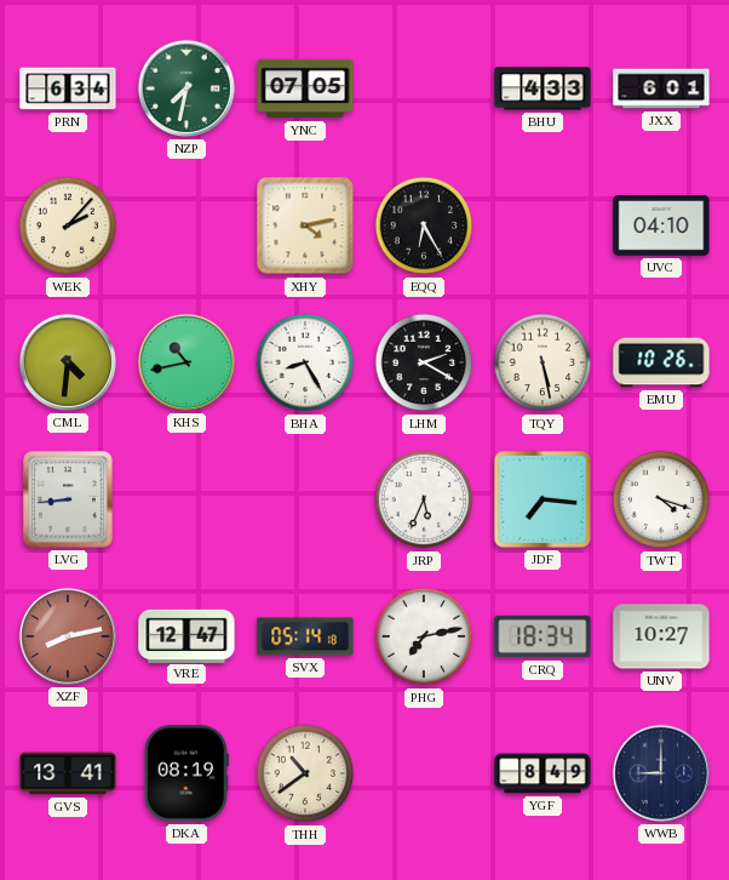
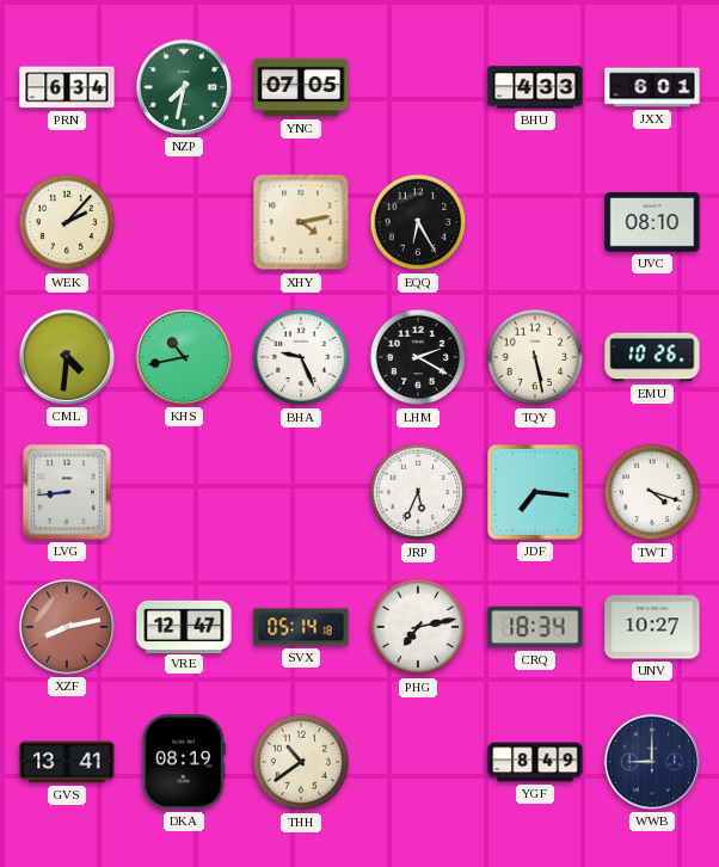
UVC: 04:10 -> 08:10
BHA: 8:25 -> 9:26
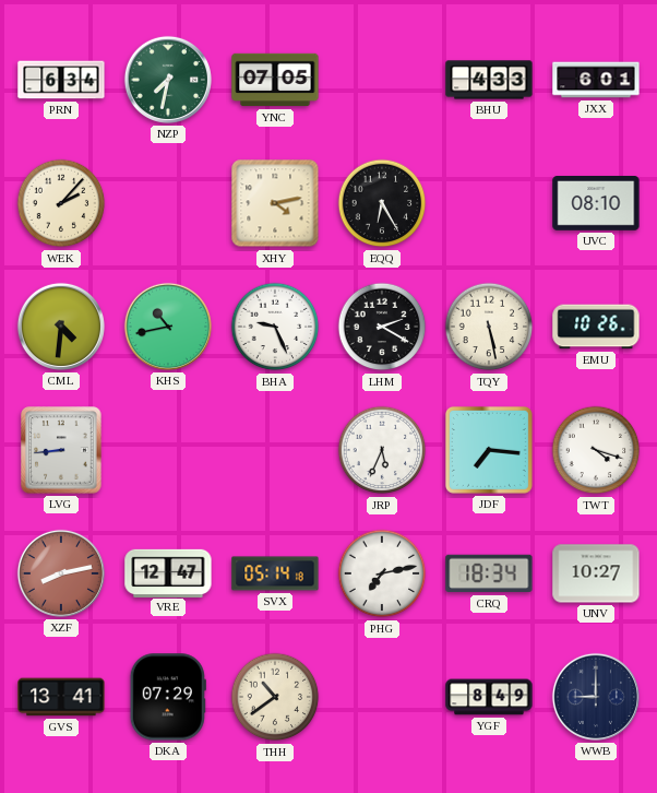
DKA: 08:19 -> 07:29
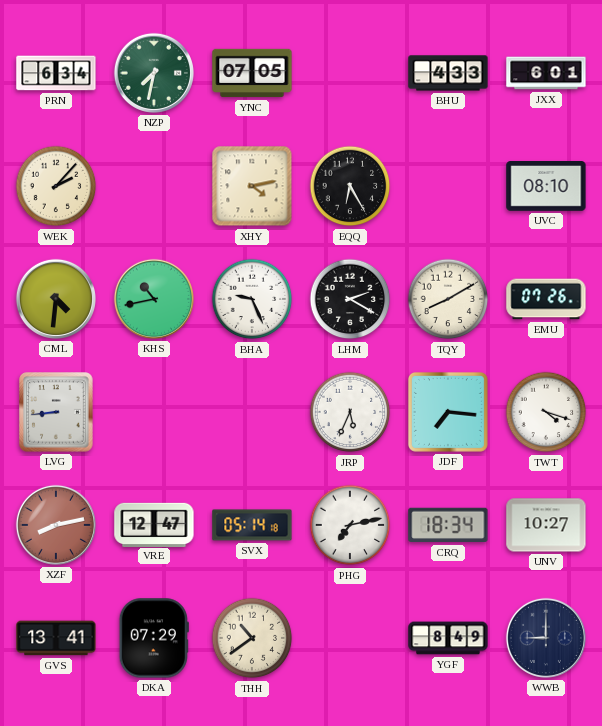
TQY: 5:28 -> 8:10
EMU: 10:26 -> 07:26
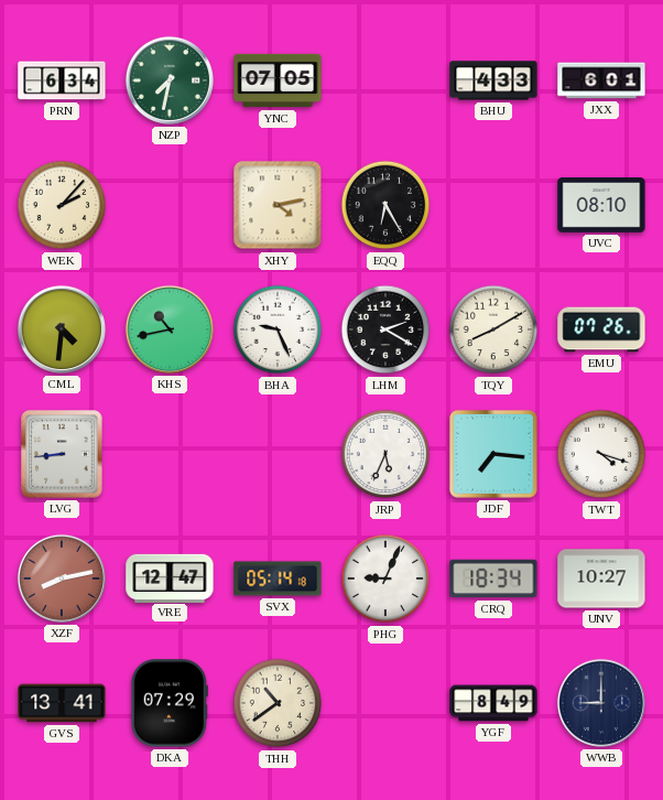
PHG: 7:13 -> 9:04
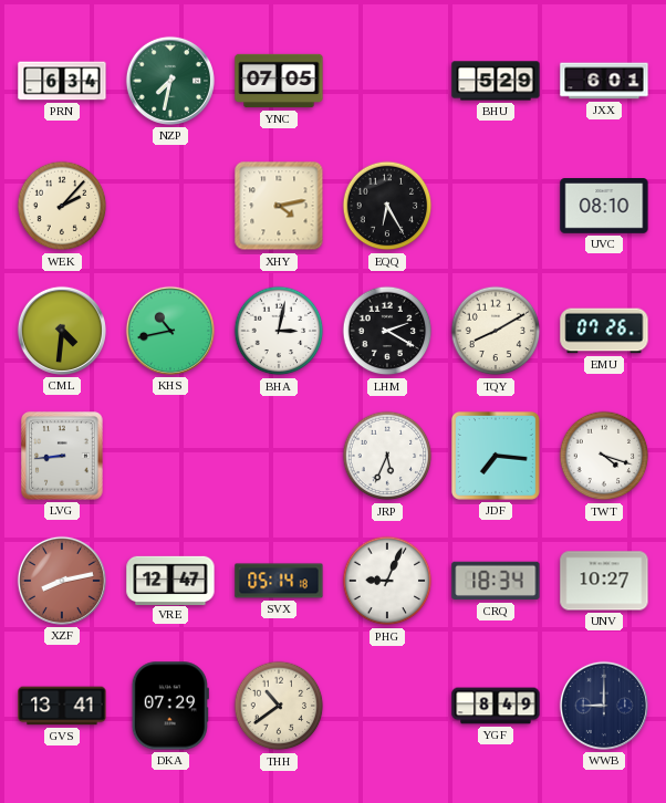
BHU: 4:33 -> 5:29
BHA: 9:26 -> 3:02
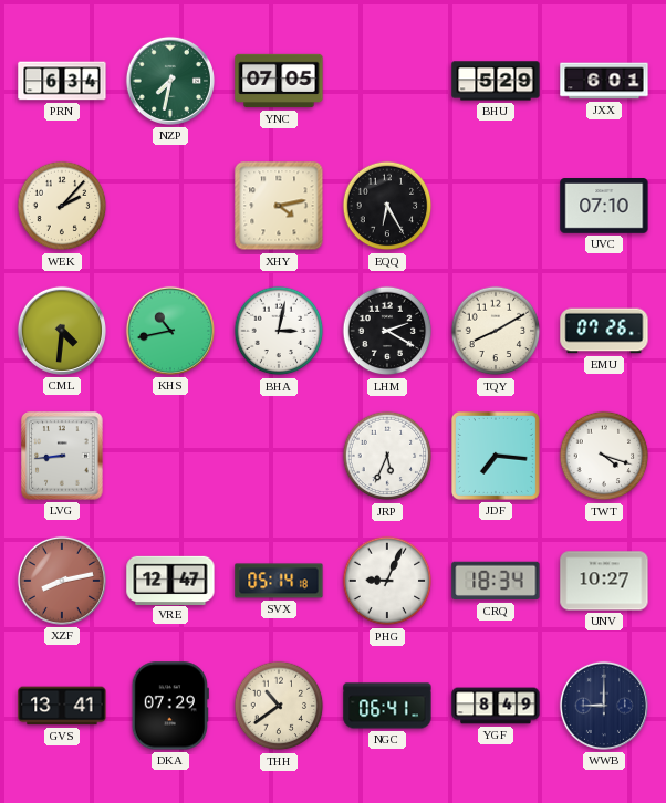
UVC: 08:10 -> 07:10
NGC: none -> 06:41
